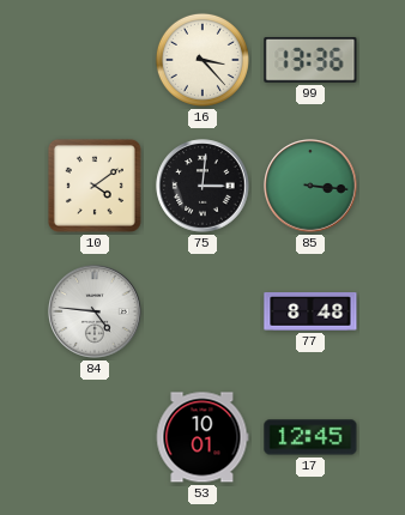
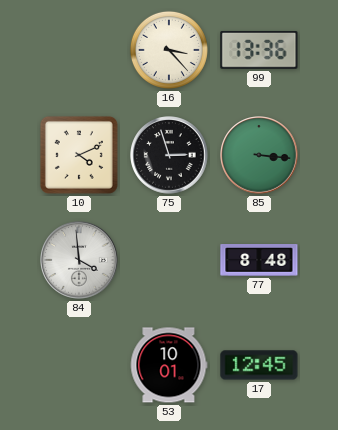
10: 4:09 -> 4:11
75: 3:01 -> 2:57
84: 4:46 -> 3:59
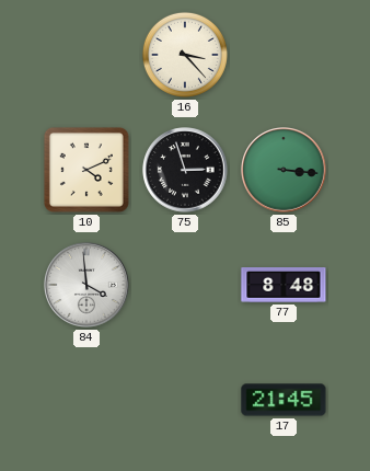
99: 13:36 -> none
53: 10:01 -> none
17: 12:45 -> 21:45
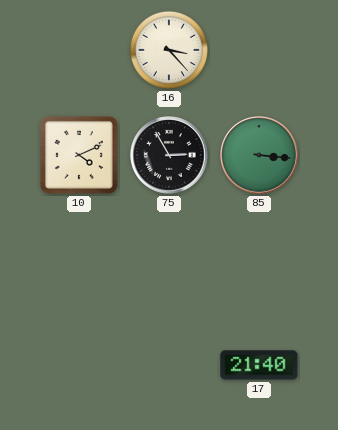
75: 2:57 -> 2:55
84: 3:59 -> none
77: 8:48 -> none
17: 21:45 -> 21:40
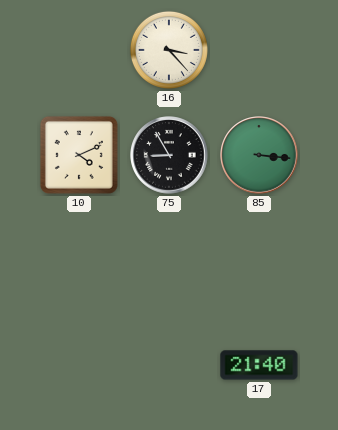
75: 2:55 -> 8:55
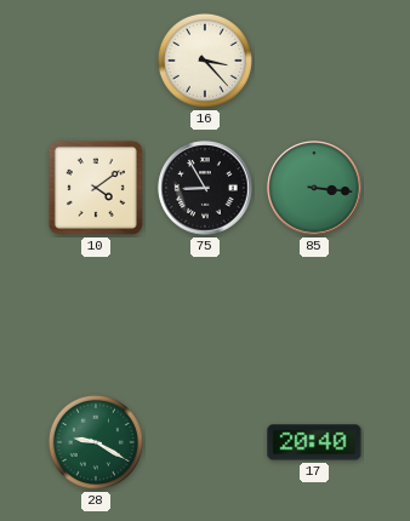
10: 4:11 -> 4:09
28: none -> 9:20
17: 21:40 -> 20:40
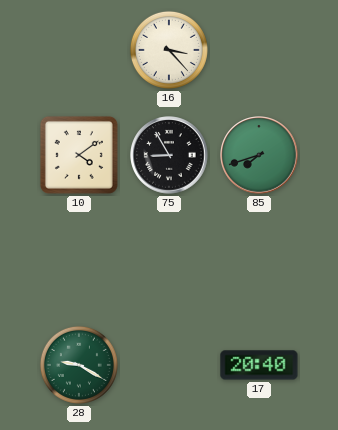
85: 3:16 -> 7:42
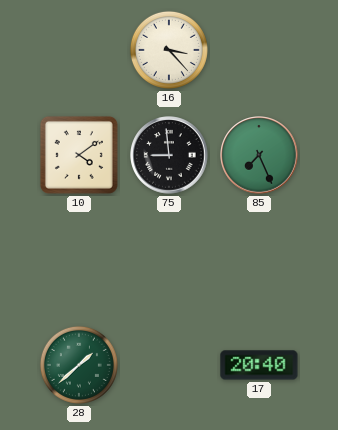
75: 8:55 -> 8:59
85: 7:42 -> 7:26
28: 9:20 -> 1:38
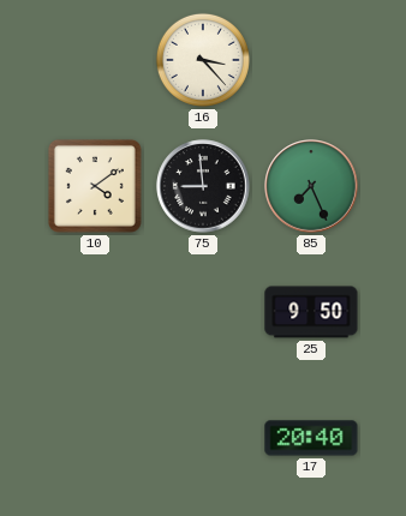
25: none -> 9:50
28: 1:38 -> none
